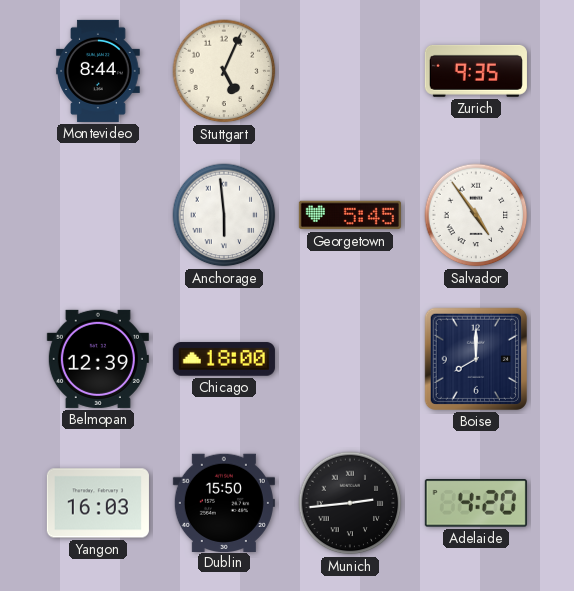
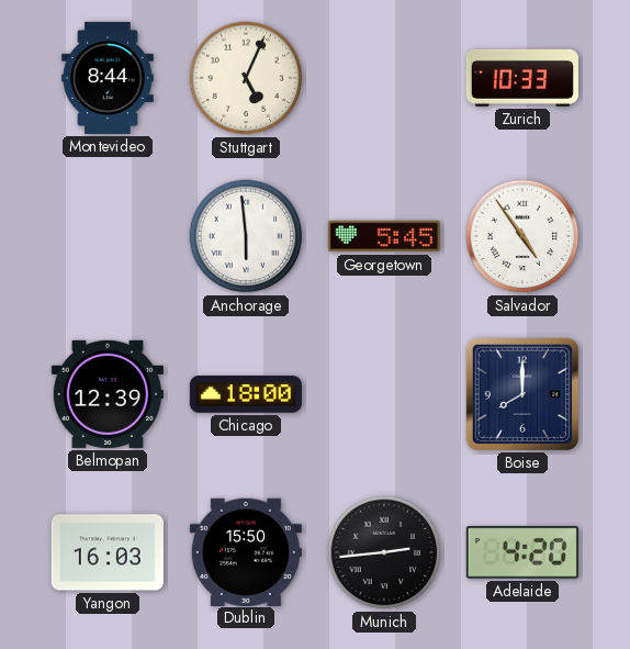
Zurich: 9:35 -> 10:33
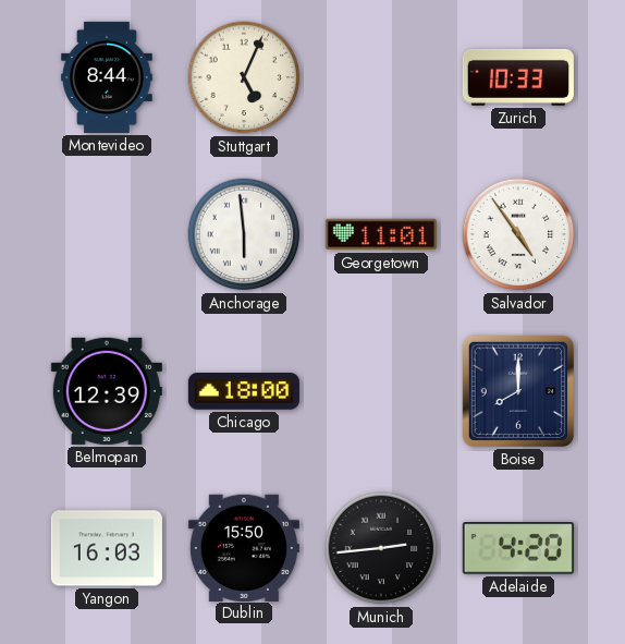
Georgetown: 5:45 -> 11:01
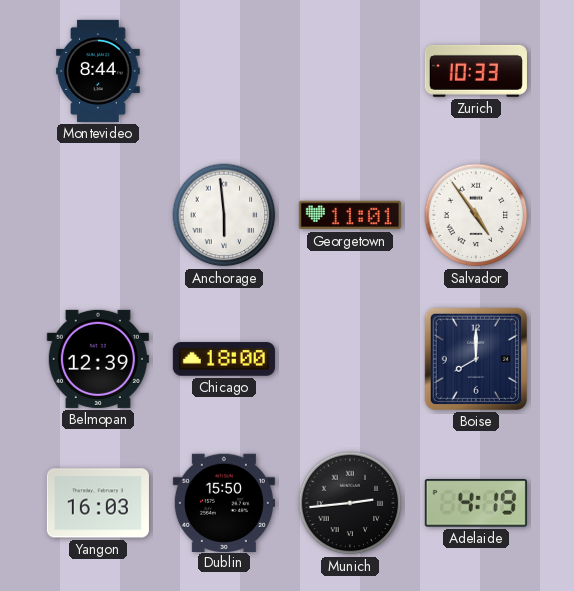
Stuttgart: 5:04 -> none
Adelaide: 4:20 -> 4:19
